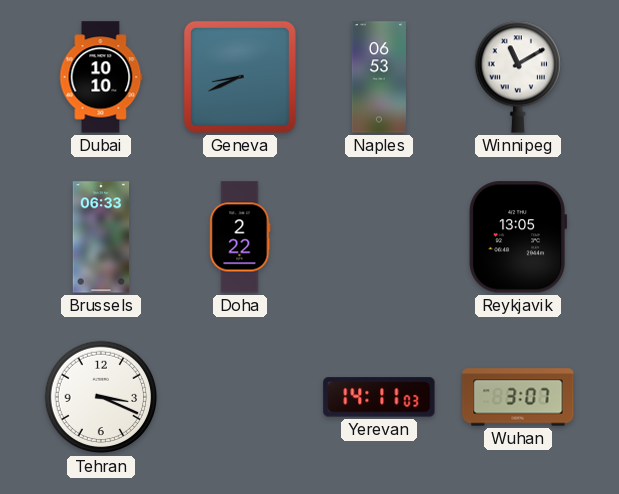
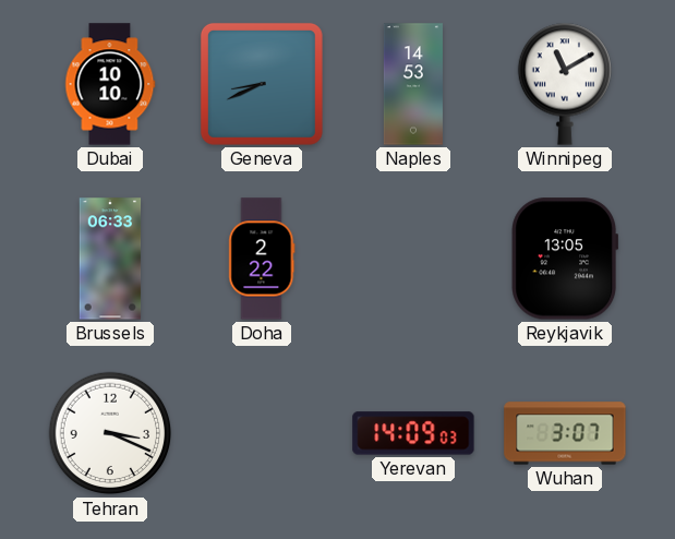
Naples: 06:53 -> 14:53
Yerevan: 14:11 -> 14:09
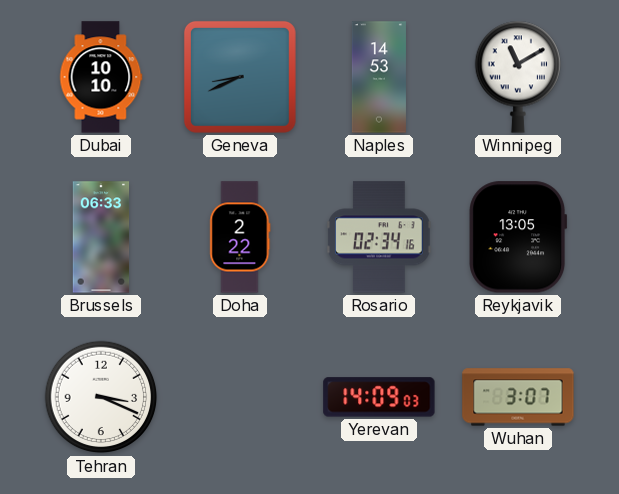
Rosario: none -> 02:34
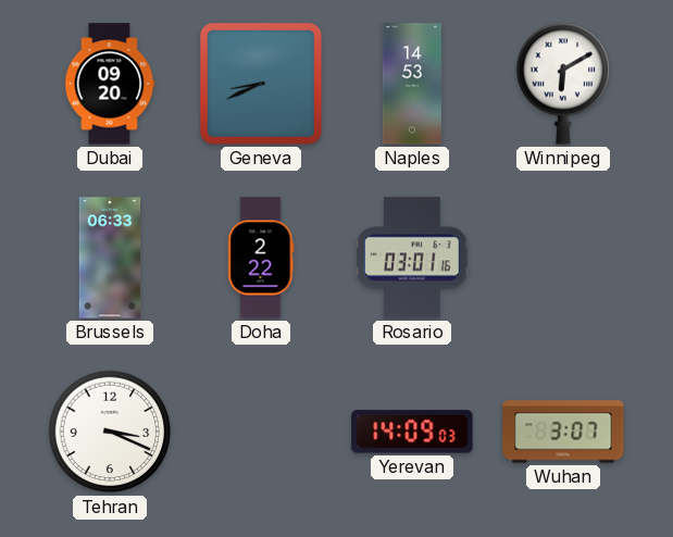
Dubai: 10:10 -> 09:20
Winnipeg: 11:10 -> 6:10
Rosario: 02:34 -> 03:01
Reykjavik: 13:05 -> none
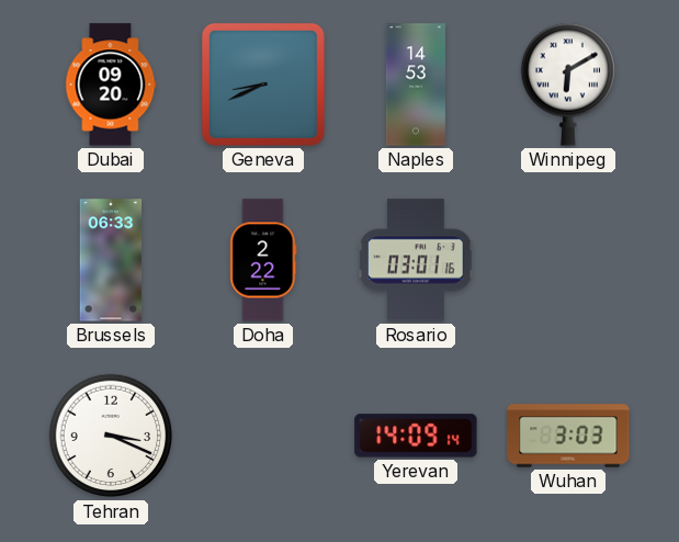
Yerevan: 14:09:03 -> 14:09:14
Wuhan: 3:07 -> 3:03
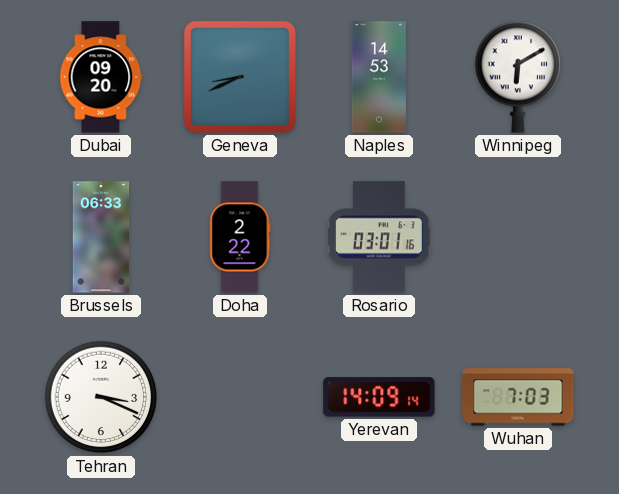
Wuhan: 3:03 -> 7:03
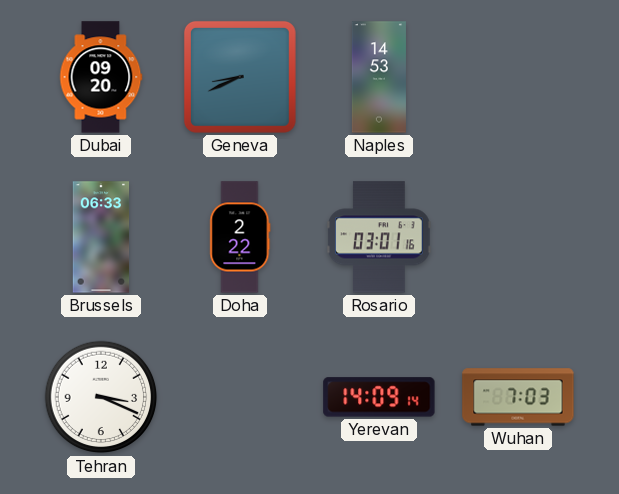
Winnipeg: 6:10 -> none
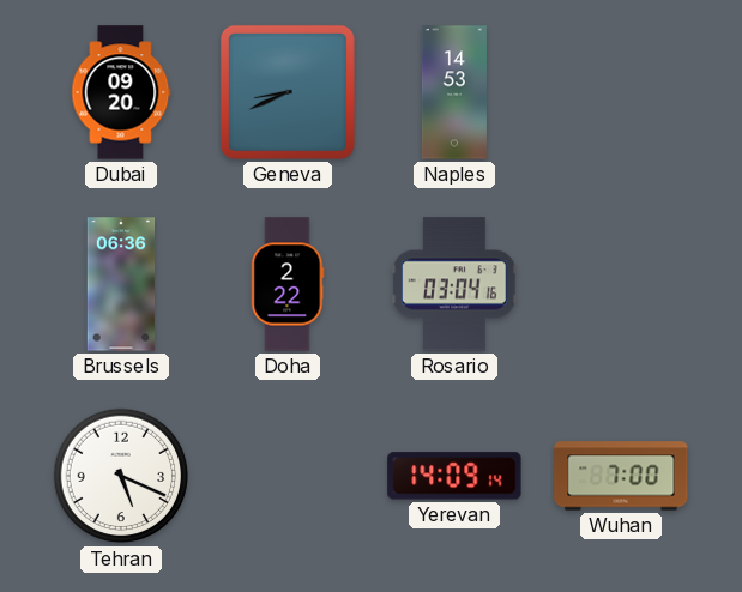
Brussels: 06:33 -> 06:36
Rosario: 03:01 -> 03:04
Tehran: 3:19 -> 5:19
Wuhan: 7:03 -> 7:00
